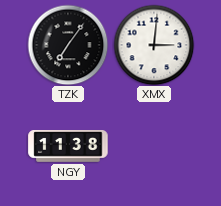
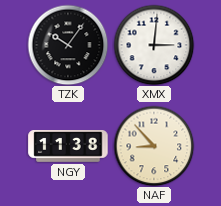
TZK: 7:06 -> 10:06
NAF: none -> 8:53
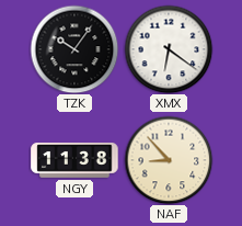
XMX: 3:01 -> 6:21
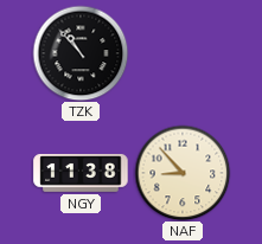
TZK: 10:06 -> 10:53
XMX: 6:21 -> none
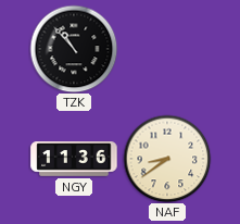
NGY: 11:38 -> 11:36
NAF: 8:53 -> 8:39
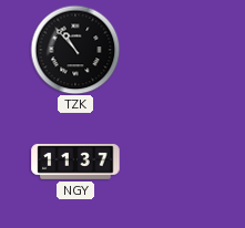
NGY: 11:36 -> 11:37
NAF: 8:39 -> none
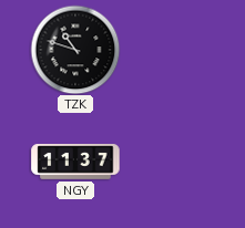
TZK: 10:53 -> 10:48
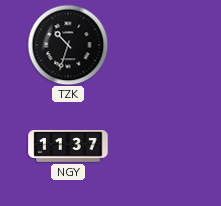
TZK: 10:48 -> 10:33
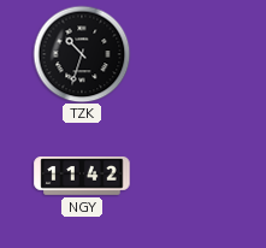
NGY: 11:37 -> 11:42
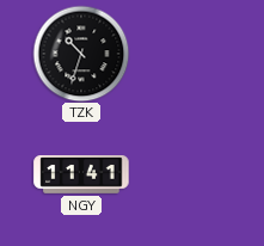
NGY: 11:42 -> 11:41
